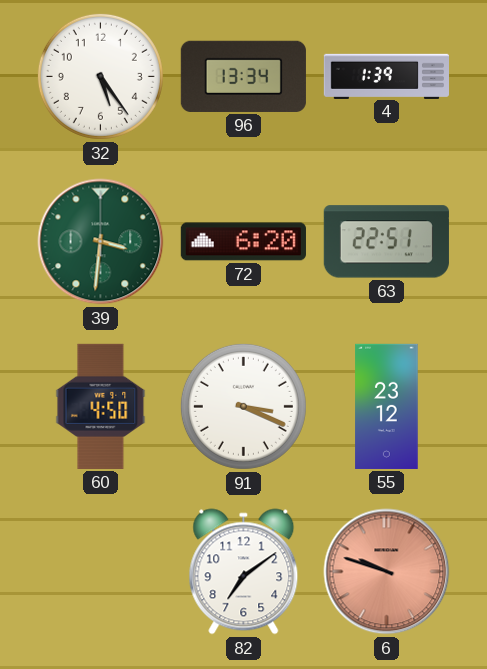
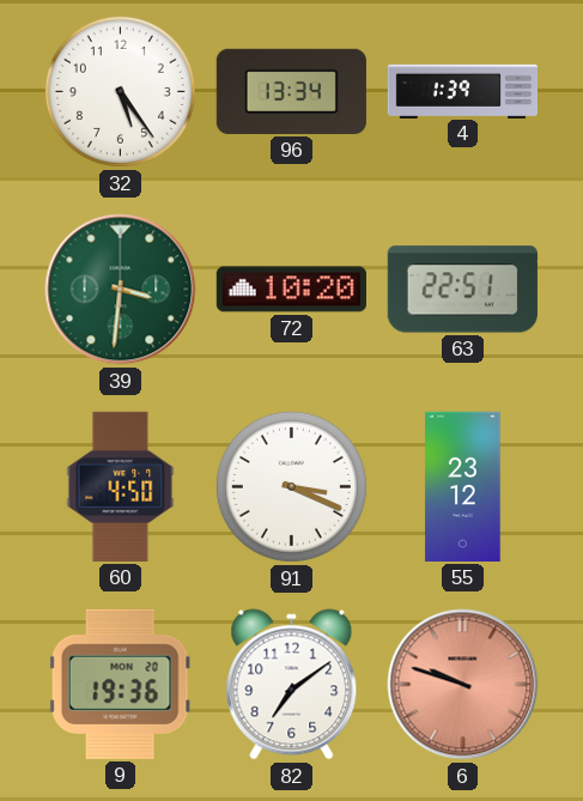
72: 6:20 -> 10:20
9: none -> 19:36
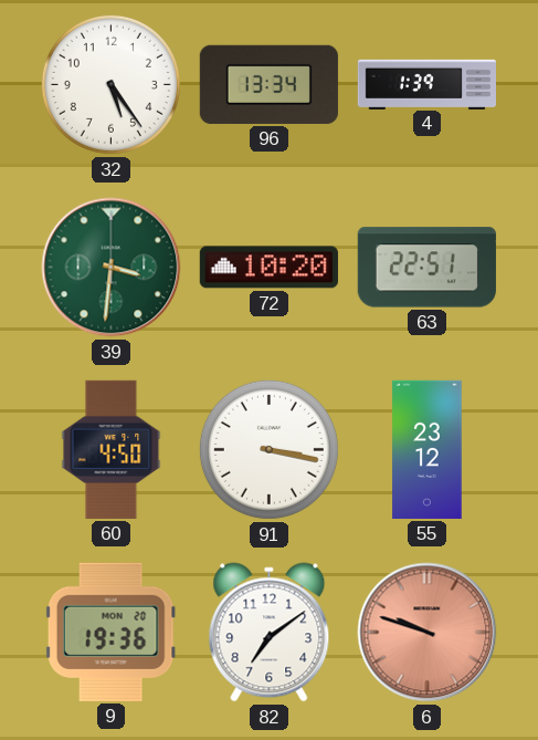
91: 3:19 -> 3:17
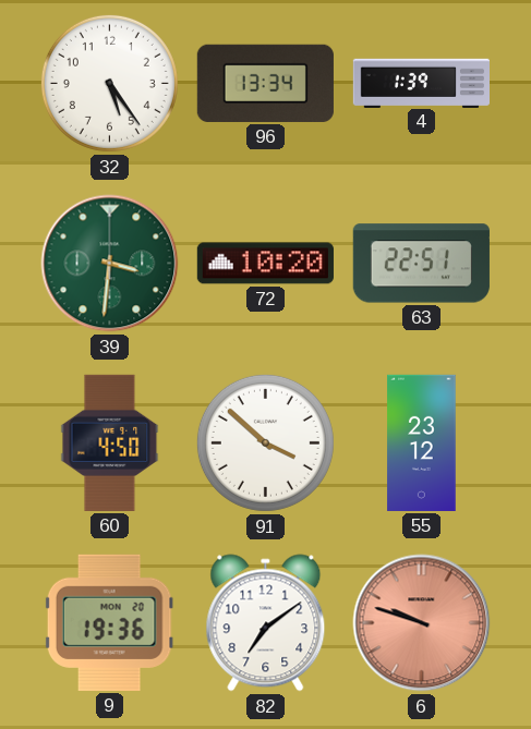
91: 3:17 -> 3:52
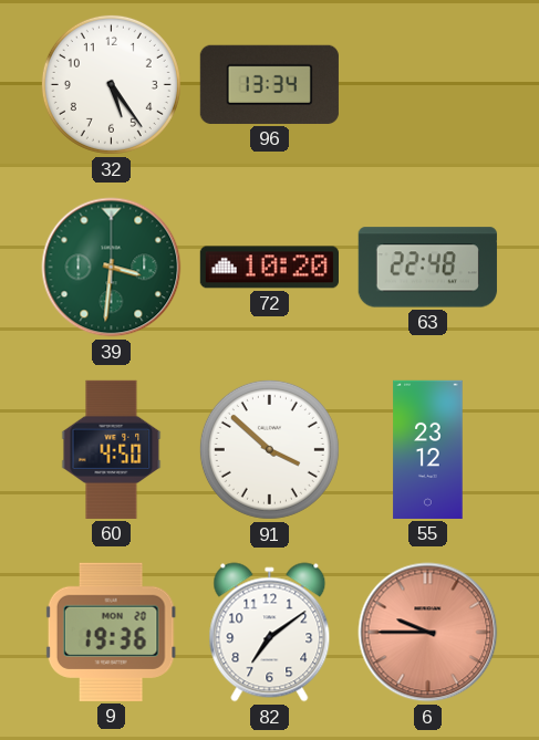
4: 1:39 -> none
63: 22:51 -> 22:48
6: 9:48 -> 9:45
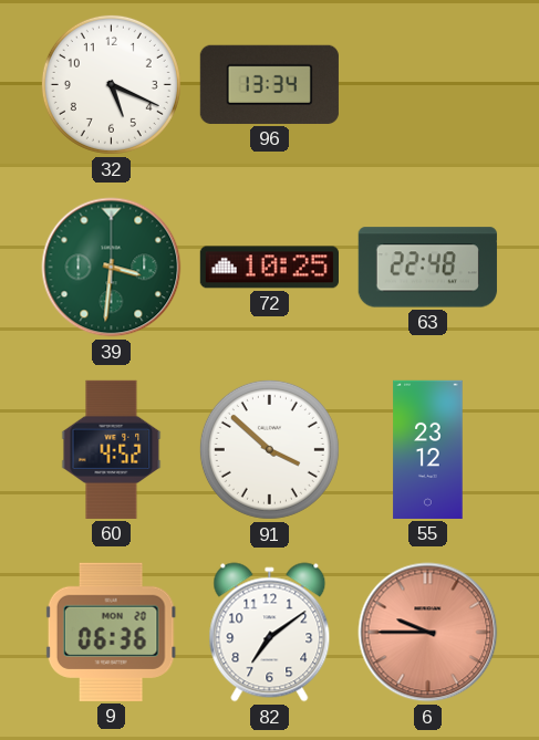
32: 5:24 -> 5:19
72: 10:20 -> 10:25
60: 4:50 -> 4:52
9: 19:36 -> 06:36
